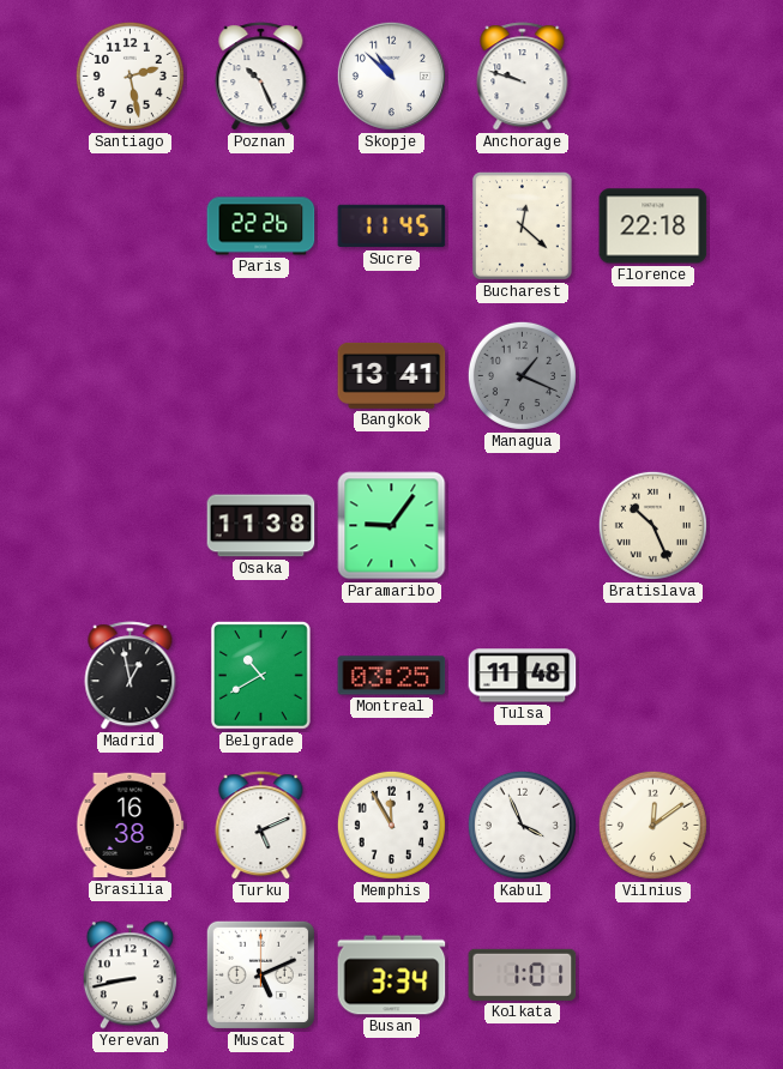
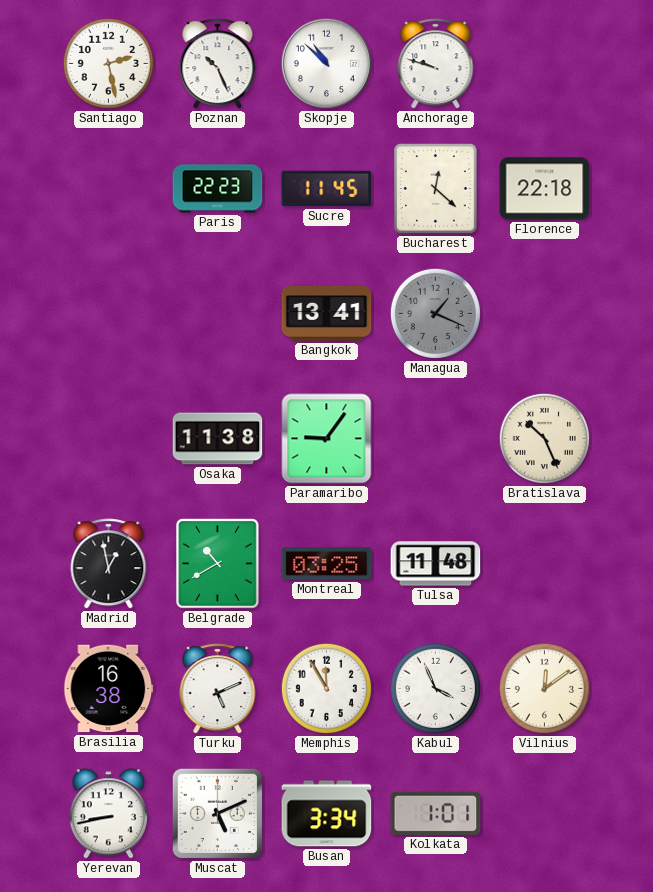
Paris: 22:26 -> 22:23
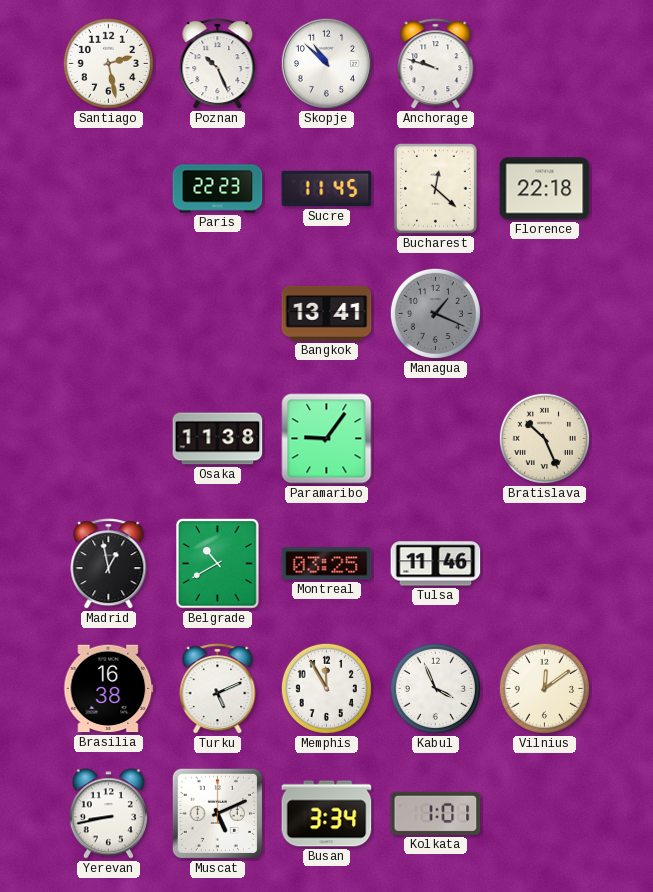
Tulsa: 11:48 -> 11:46
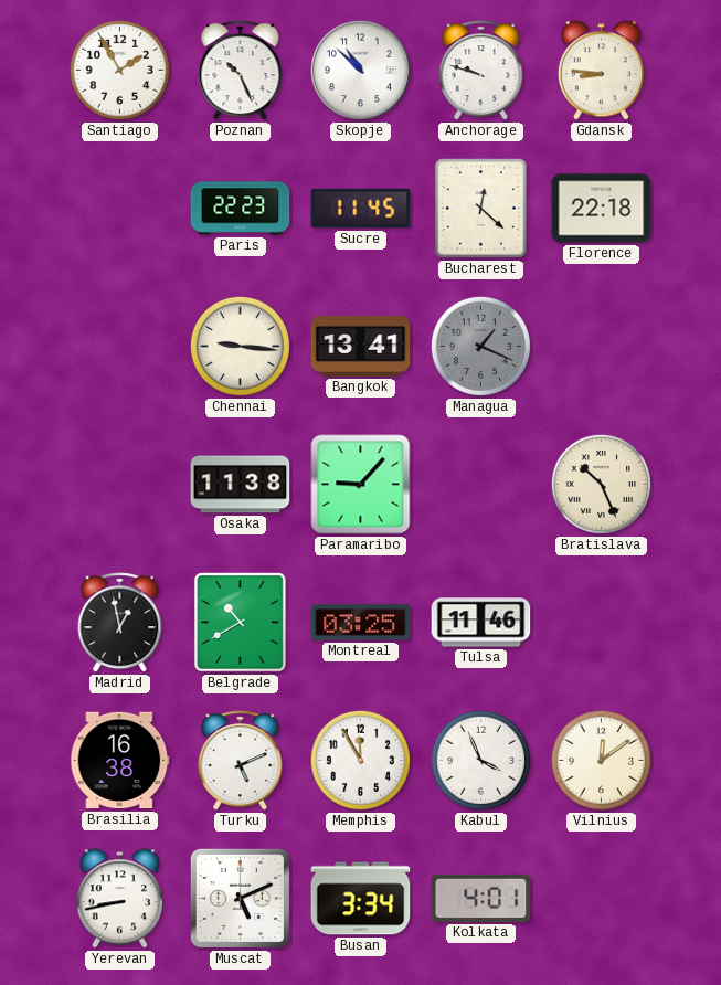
Santiago: 2:28 -> 1:55
Gdansk: none -> 8:46
Chennai: none -> 9:16
Paramaribo: 9:06 -> 9:07
Kolkata: 1:01 -> 4:01
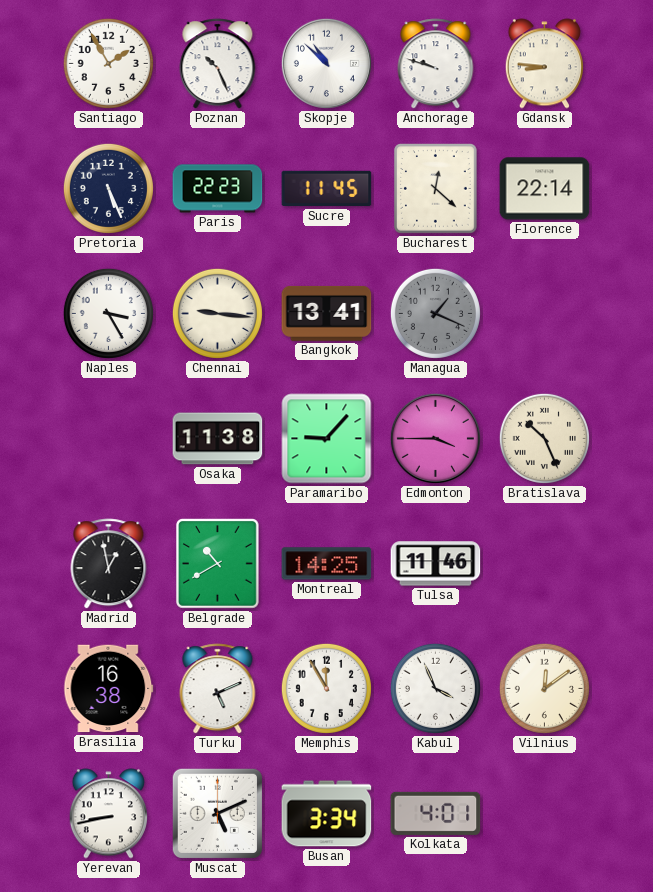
Pretoria: none -> 5:26
Florence: 22:18 -> 22:14
Naples: none -> 3:25
Edmonton: none -> 3:45
Montreal: 03:25 -> 14:25
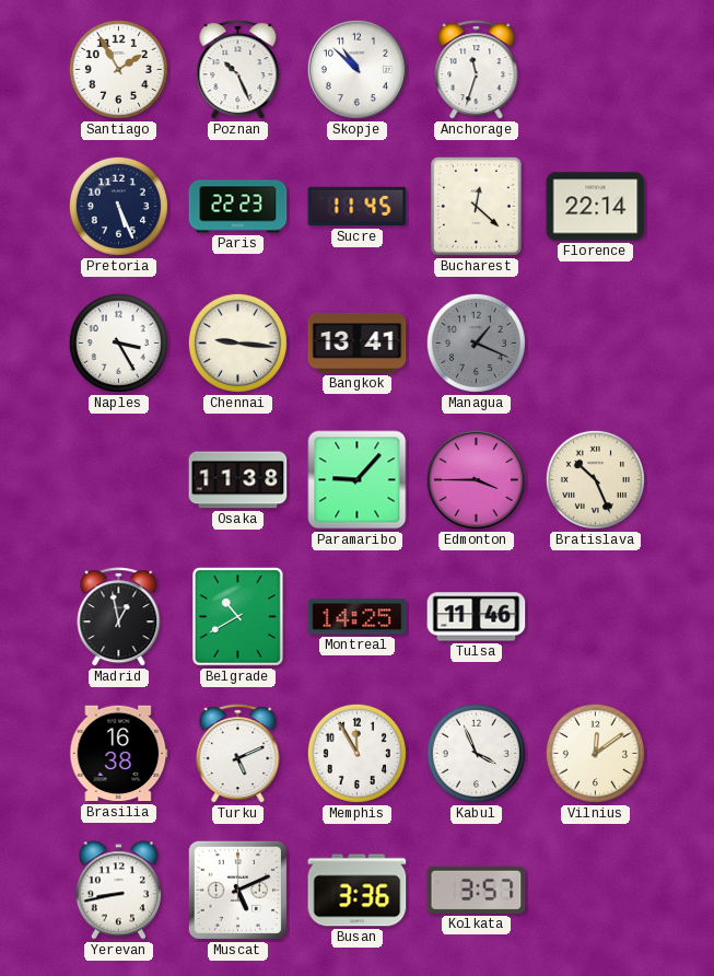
Anchorage: 9:48 -> 11:33
Gdansk: 8:46 -> none
Busan: 3:34 -> 3:36
Kolkata: 4:01 -> 3:57
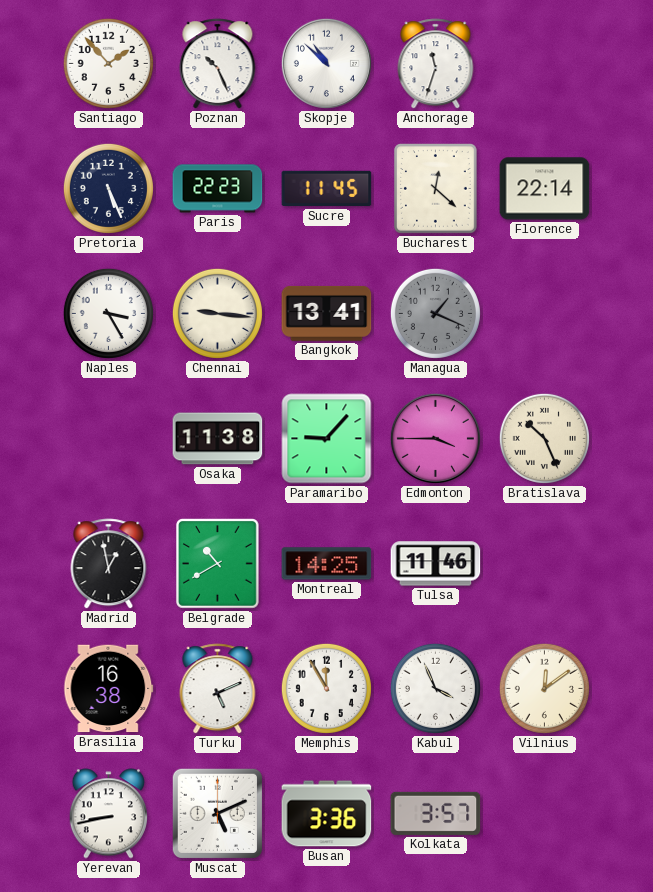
Santiago: 1:55 -> 1:53
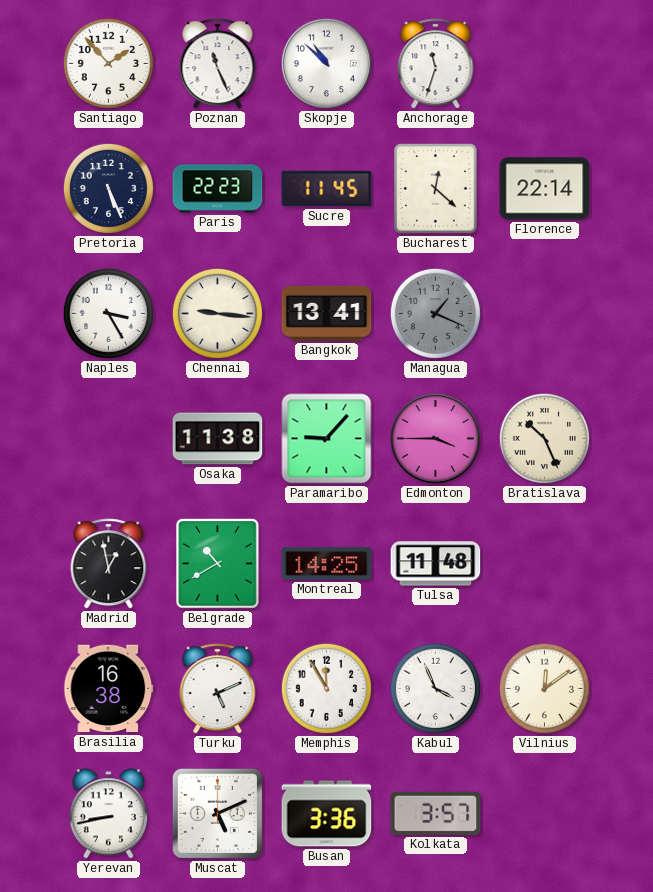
Poznan: 10:26 -> 11:26
Tulsa: 11:46 -> 11:48
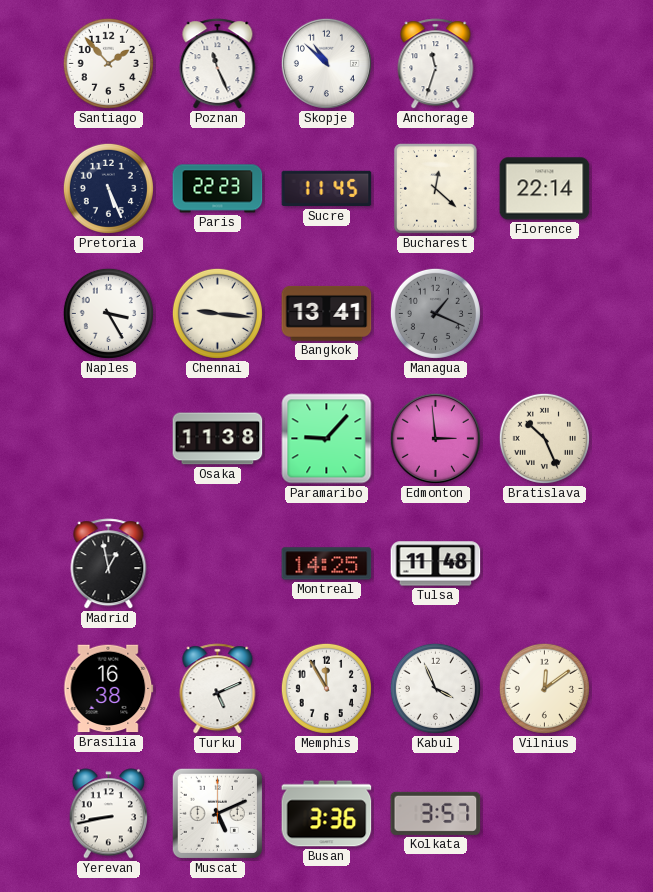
Edmonton: 3:45 -> 2:59
Belgrade: 10:40 -> none
